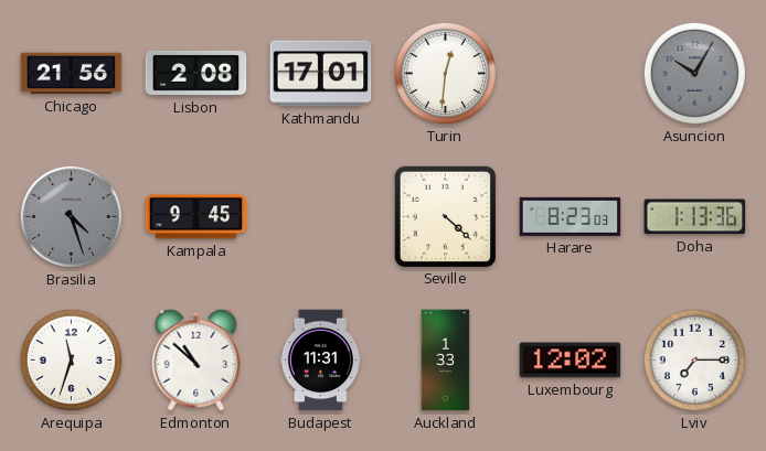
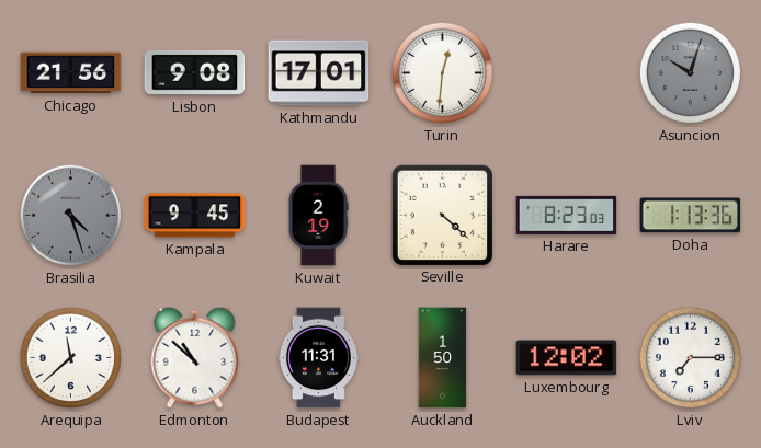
Lisbon: 2:08 -> 9:08
Asuncion: 10:05 -> 10:03
Kuwait: none -> 2:19
Arequipa: 11:33 -> 11:38
Auckland: 1:33 -> 1:50
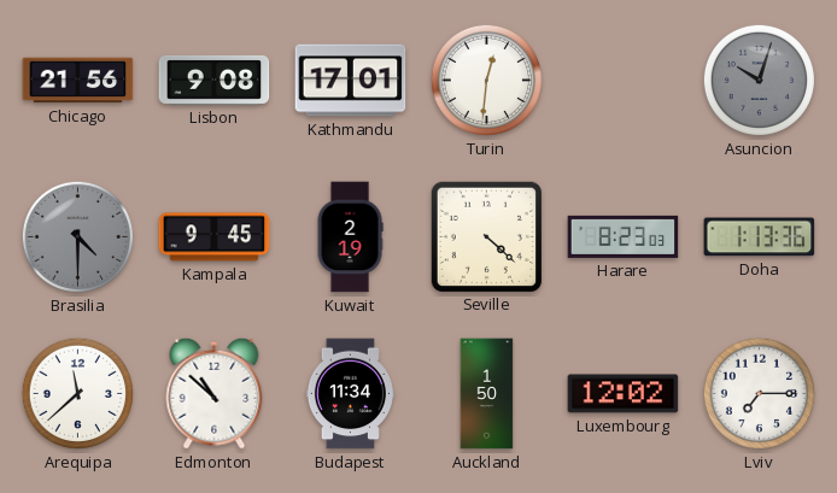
Brasilia: 4:27 -> 4:30
Budapest: 11:31 -> 11:34
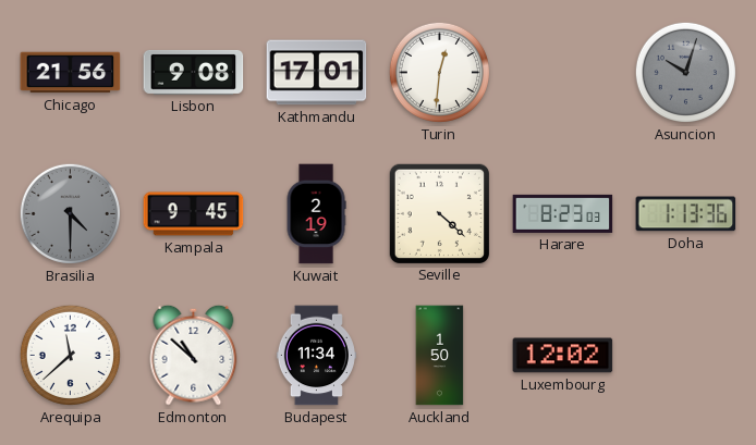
Lviv: 7:15 -> none
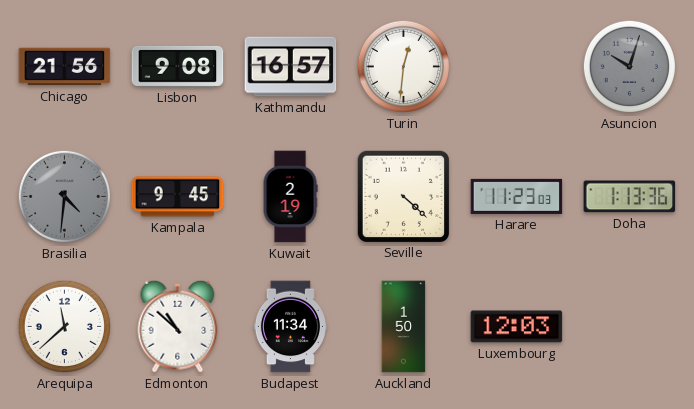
Kathmandu: 17:01 -> 16:57
Brasilia: 4:30 -> 4:31
Harare: 8:23 -> 11:23
Luxembourg: 12:02 -> 12:03
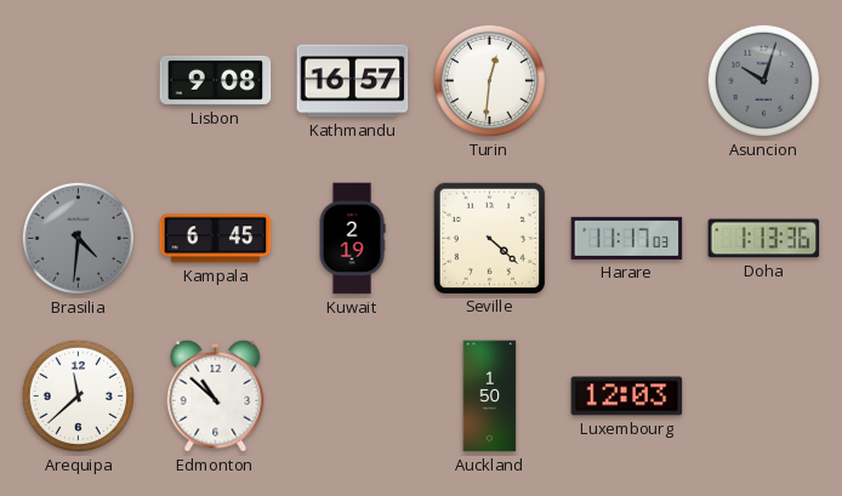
Chicago: 21:56 -> none
Kampala: 9:45 -> 6:45
Harare: 11:23 -> 11:17
Budapest: 11:34 -> none
